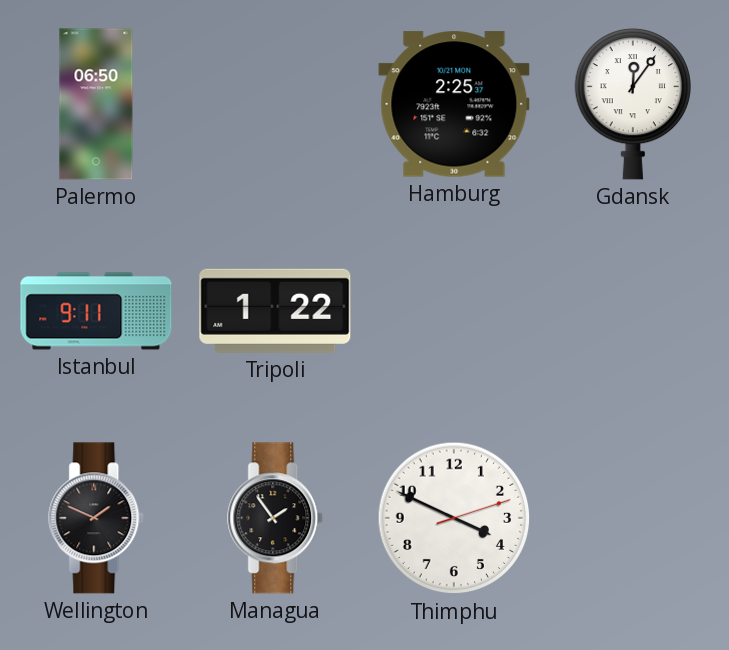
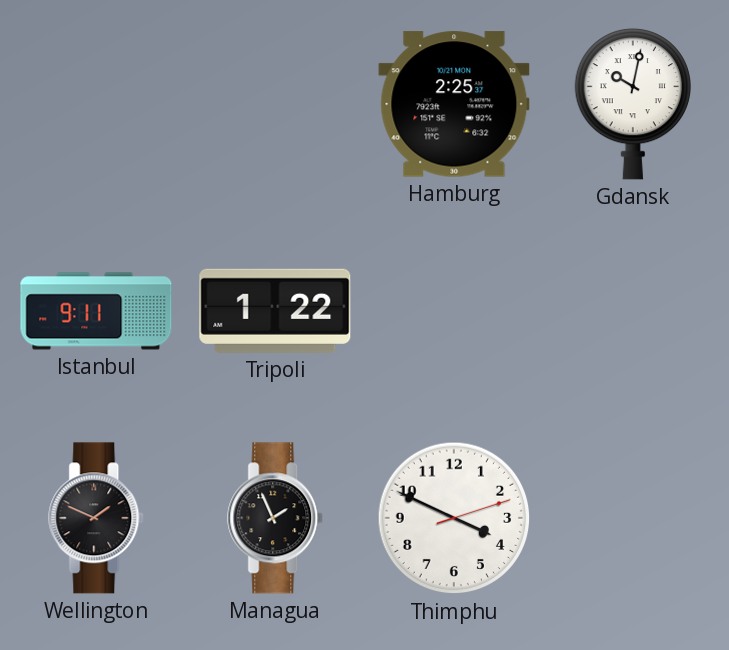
Palermo: 06:50 -> none
Gdansk: 12:06 -> 10:02
Managua: 1:54 -> 1:56
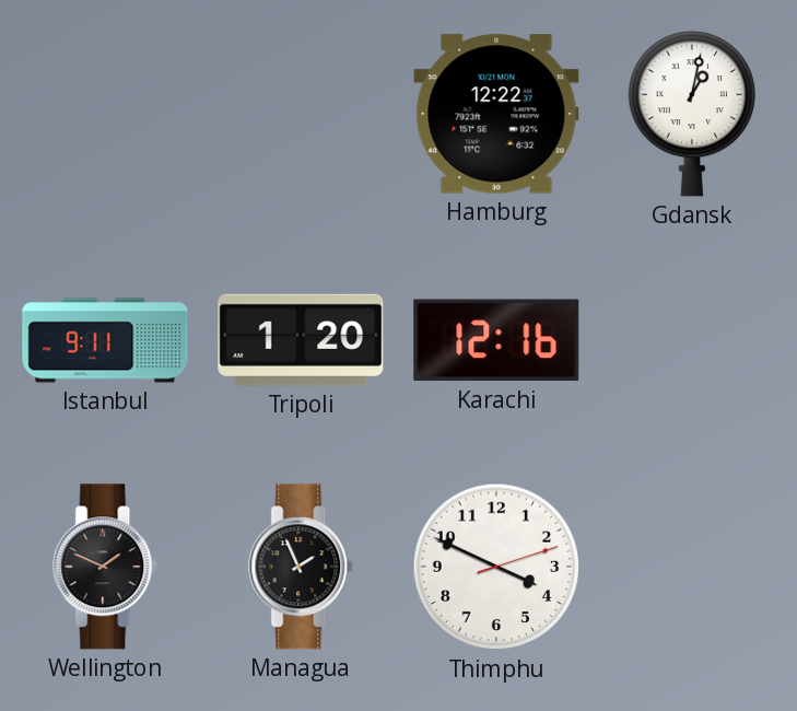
Hamburg: 2:25 -> 12:22
Gdansk: 10:02 -> 1:02
Tripoli: 1:22 -> 1:20
Karachi: none -> 12:16
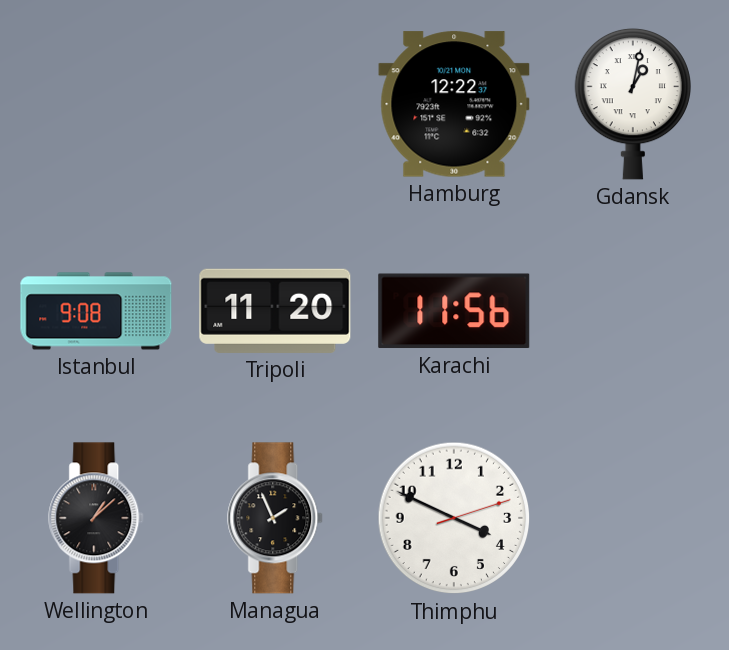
Istanbul: 9:11 -> 9:08
Tripoli: 1:20 -> 11:20
Karachi: 12:16 -> 11:56
Wellington: 1:49 -> 1:08
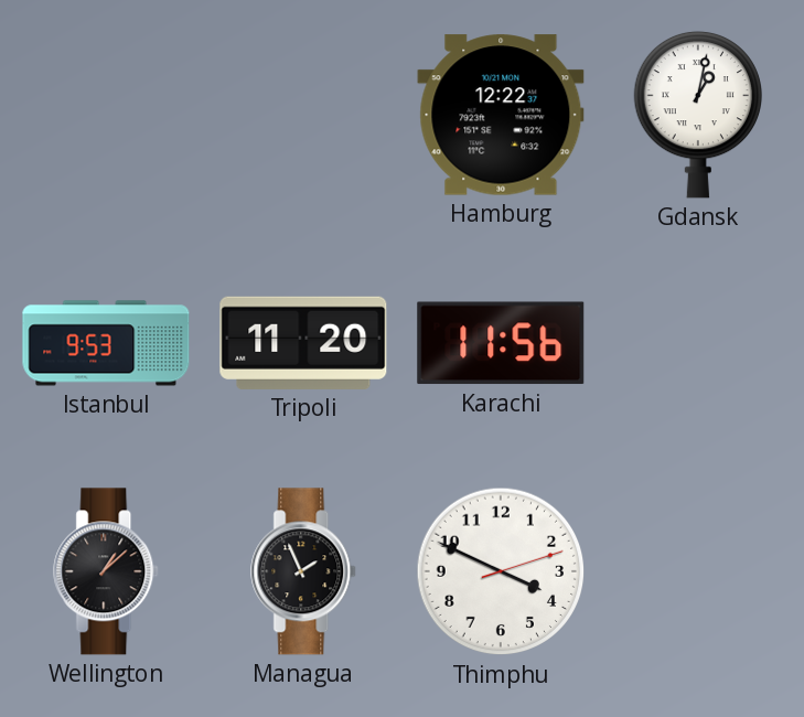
Istanbul: 9:08 -> 9:53
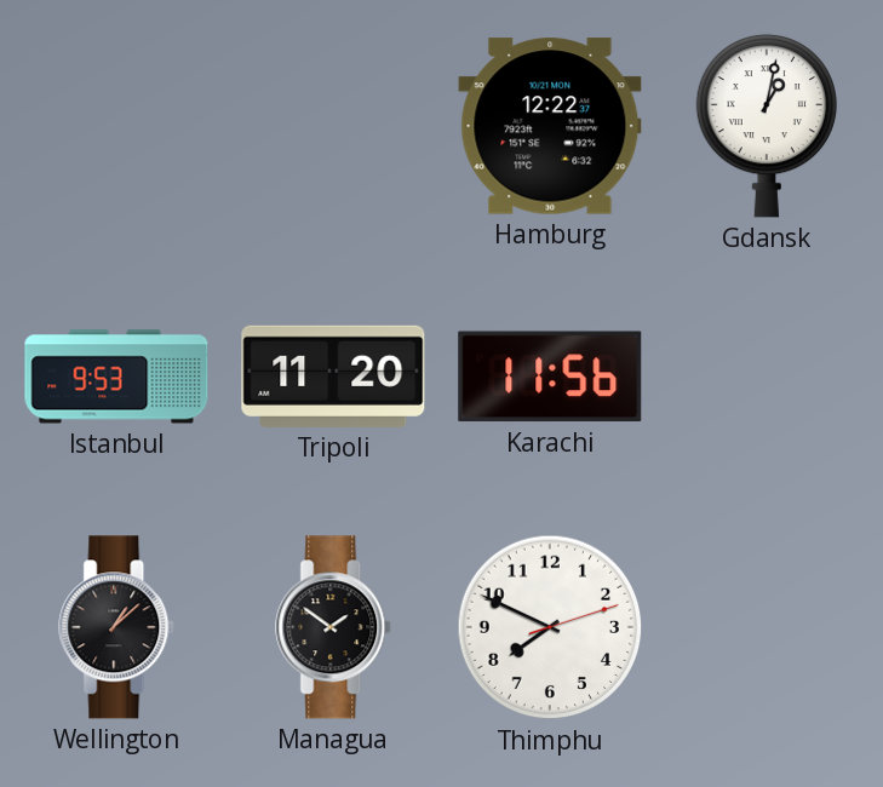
Managua: 1:56 -> 1:51
Thimphu: 3:49 -> 7:49
